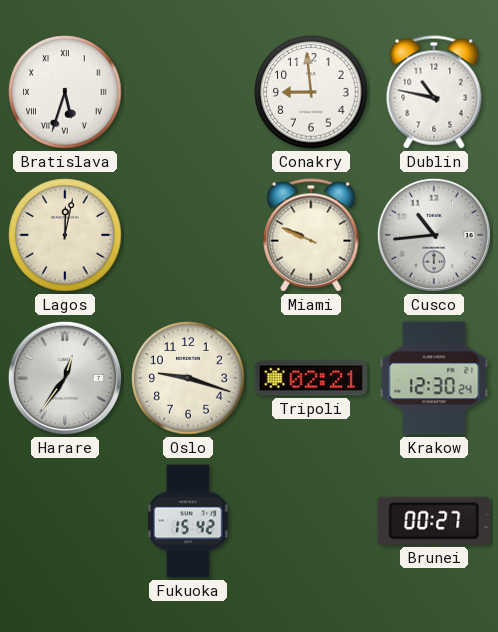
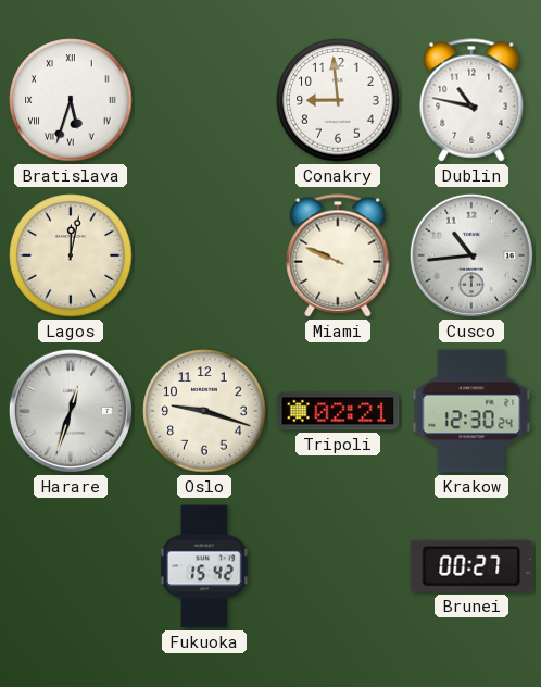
Harare: 12:36 -> 12:33
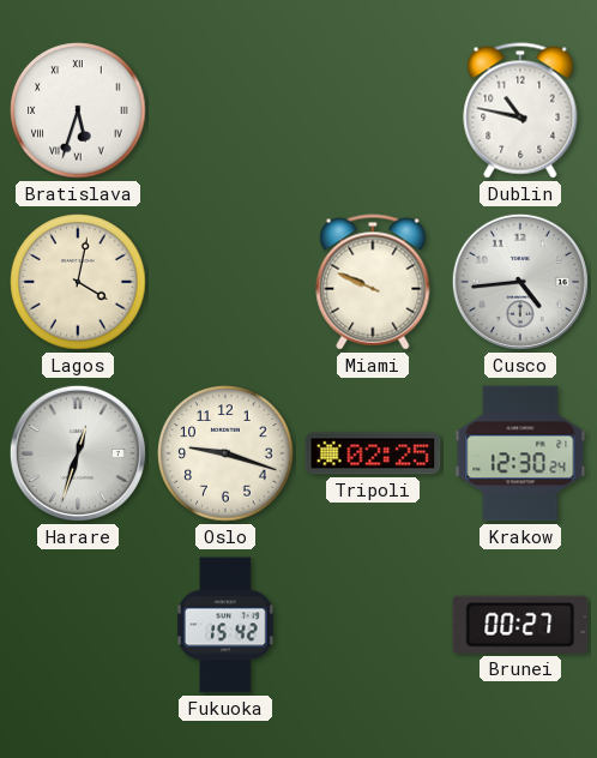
Conakry: 8:59 -> none
Lagos: 12:02 -> 4:02
Cusco: 10:44 -> 4:44
Tripoli: 02:21 -> 02:25
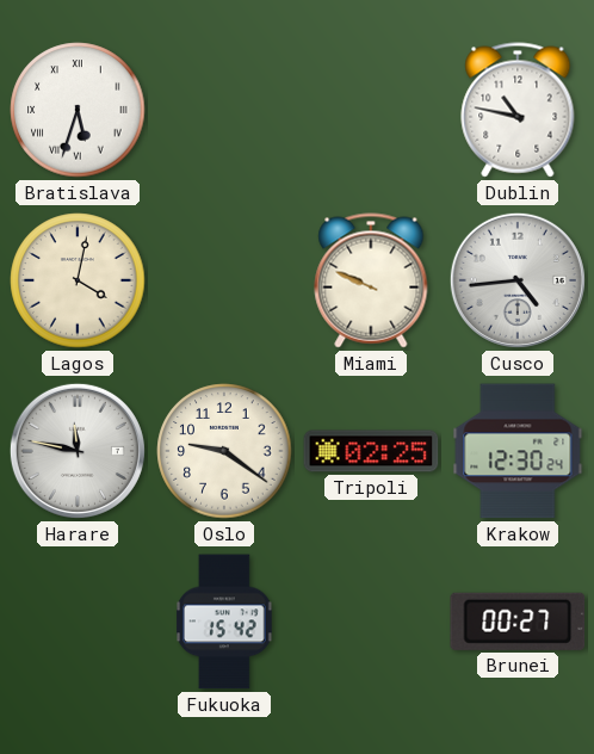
Harare: 12:33 -> 11:47
Oslo: 9:18 -> 9:21
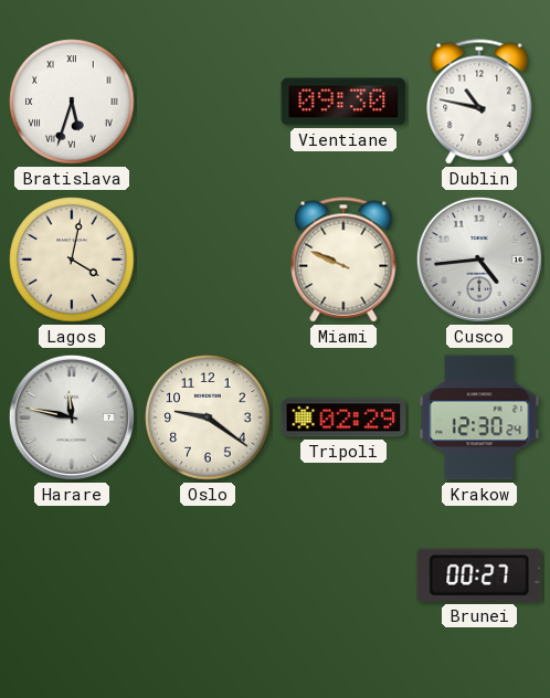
Vientiane: none -> 09:30
Tripoli: 02:25 -> 02:29
Fukuoka: 15:42 -> none
